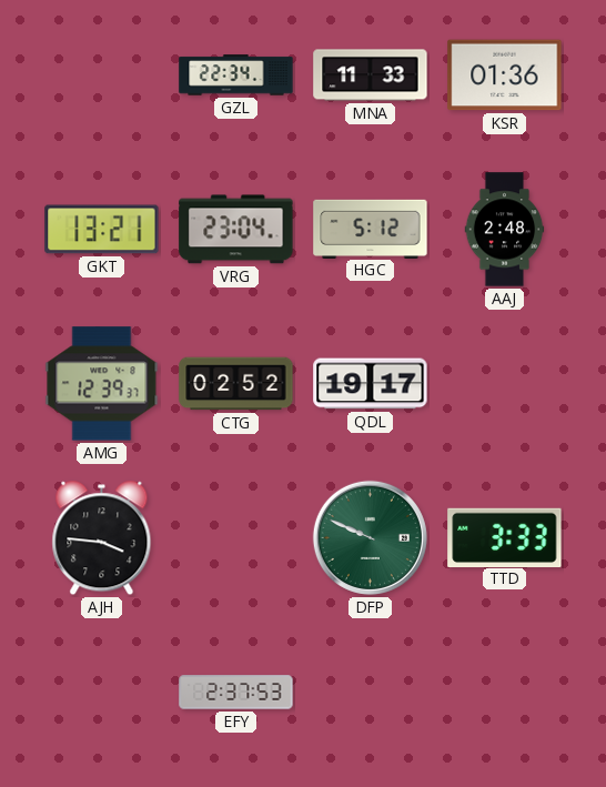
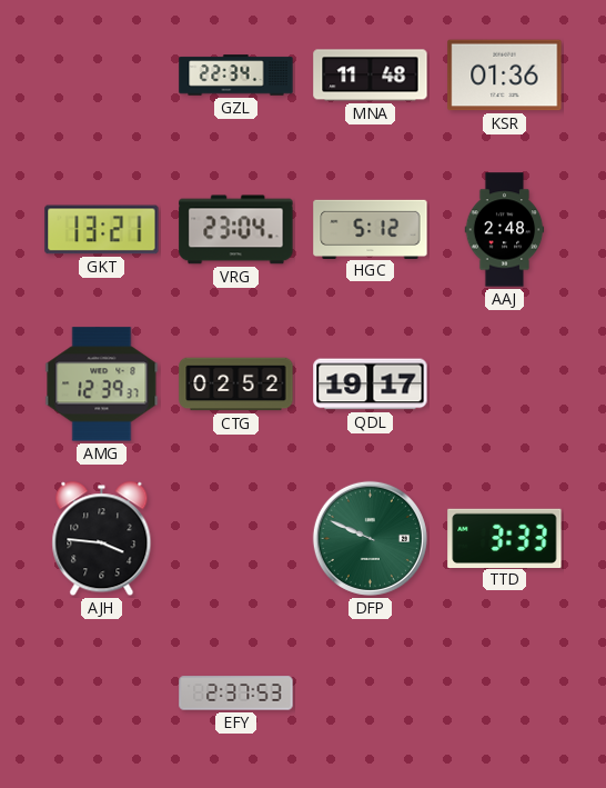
MNA: 11:33 -> 11:48
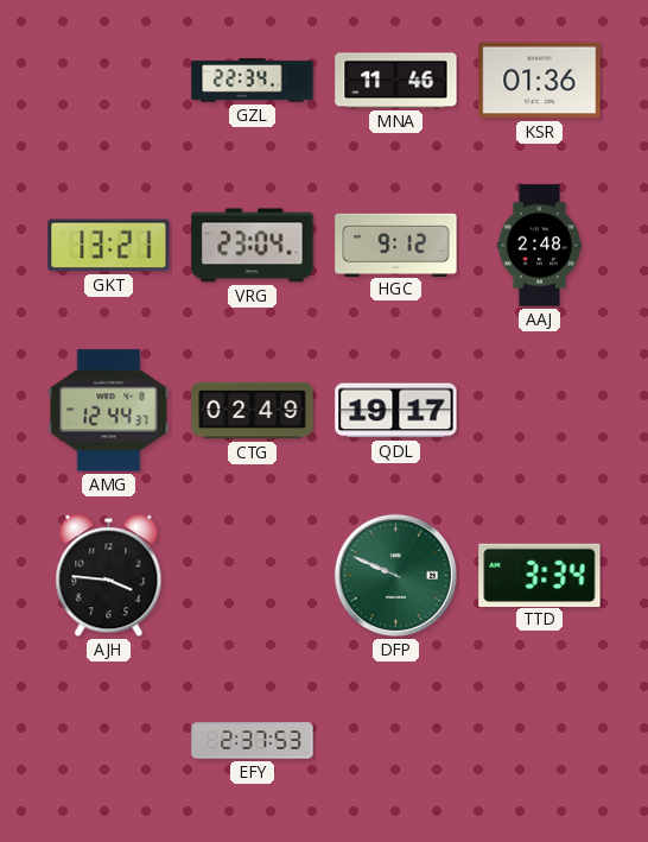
MNA: 11:48 -> 11:46
HGC: 5:12 -> 9:12
AMG: 12:39 -> 12:44
CTG: 02:52 -> 02:49
TTD: 3:33 -> 3:34
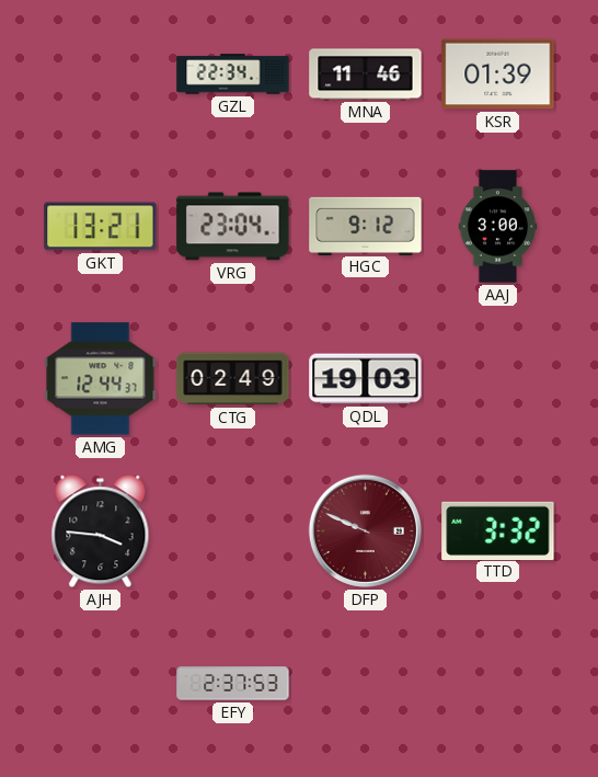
KSR: 01:36 -> 01:39
AAJ: 2:48 -> 3:00
QDL: 19:17 -> 19:03
DFP dial: green -> burgundy
TTD: 3:34 -> 3:32
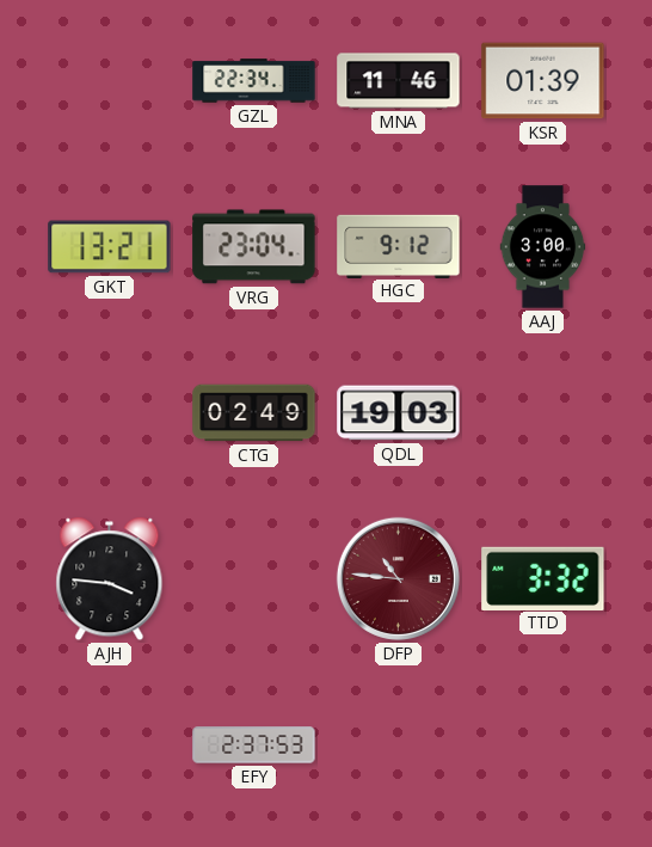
AMG: 12:44 -> none
DFP: 9:49 -> 10:46
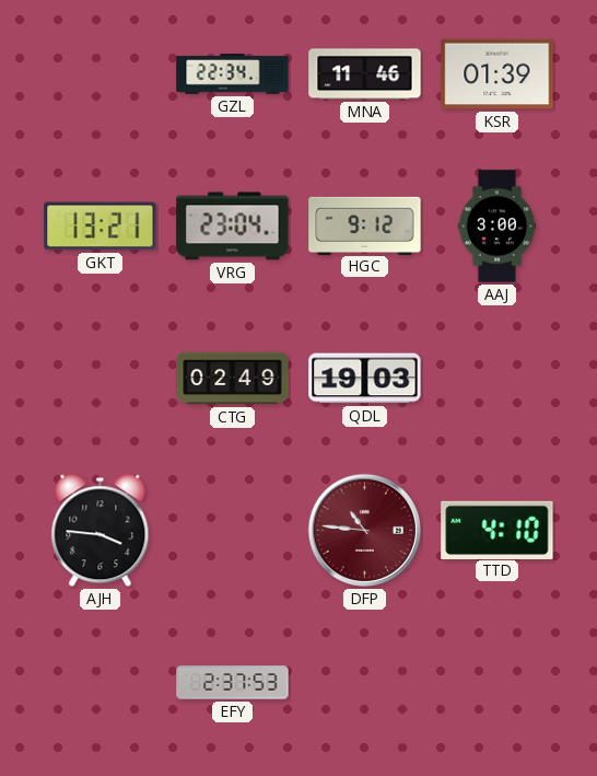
TTD: 3:32 -> 4:10
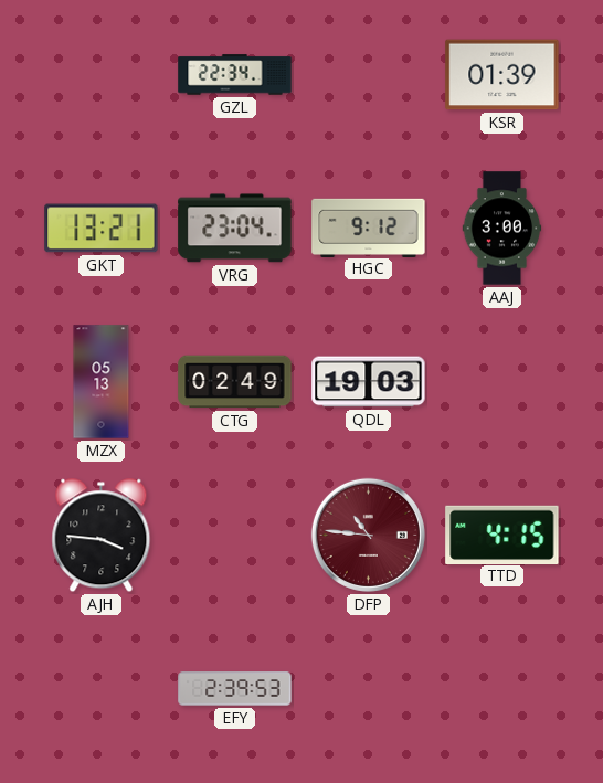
MNA: 11:46 -> none
MZX: none -> 05:13
TTD: 4:10 -> 4:15
EFY: 2:37 -> 2:39
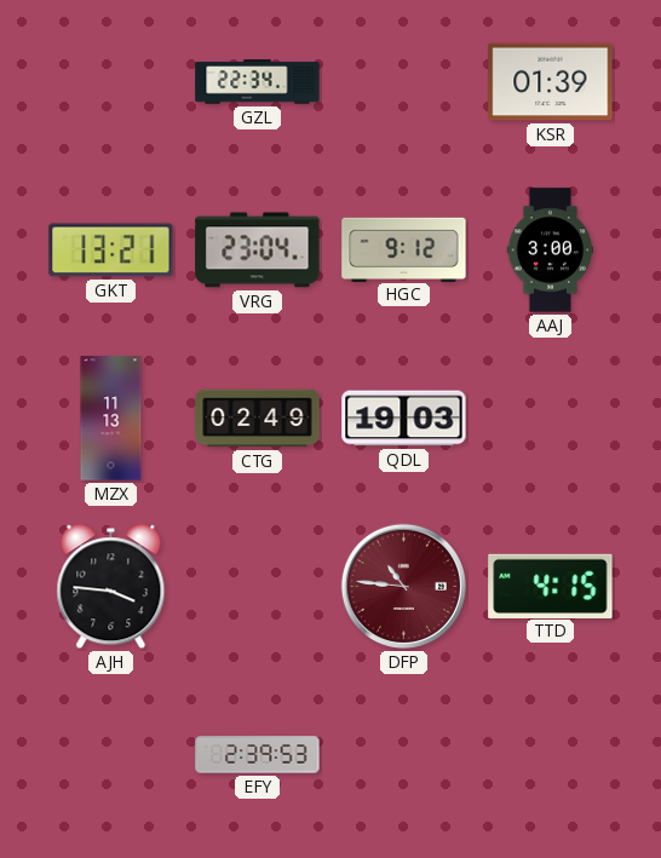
MZX: 05:13 -> 11:13
